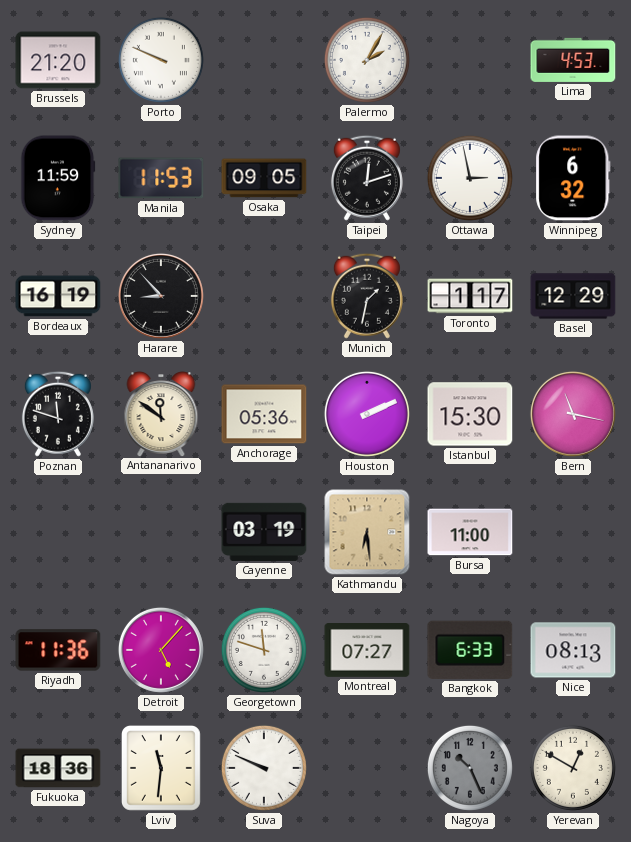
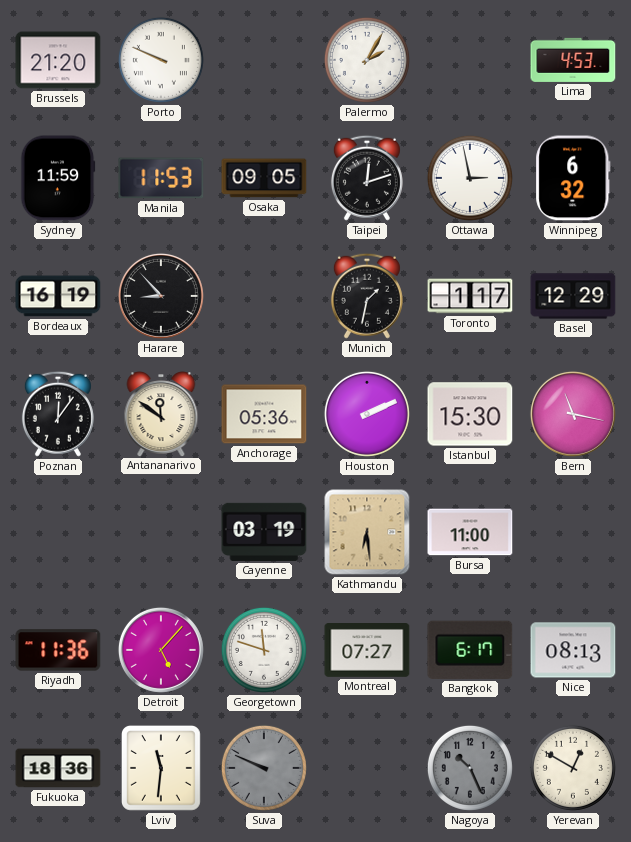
Poznan: 11:48 -> 12:06
Bangkok: 6:33 -> 6:17
Suva dial: white -> grey
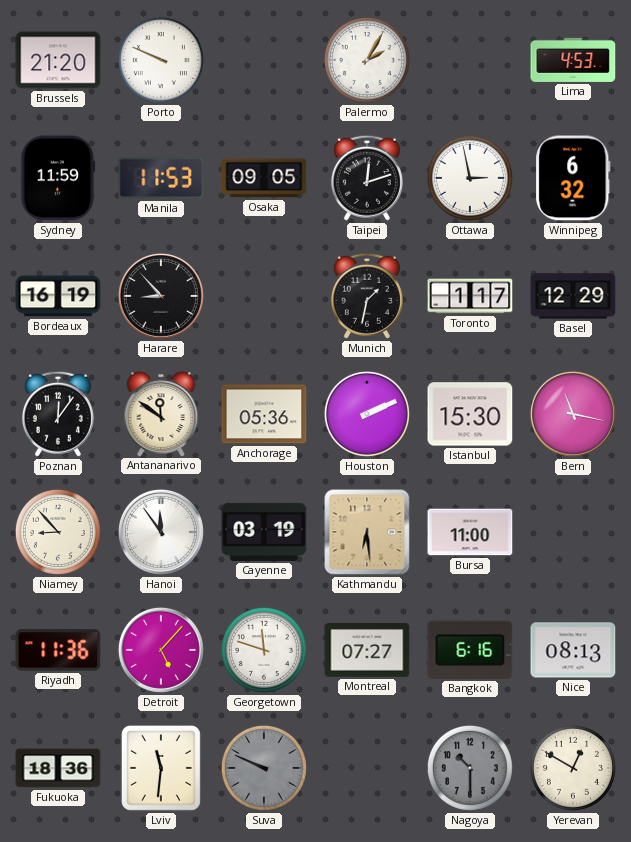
Niamey: none -> 8:53
Hanoi: none -> 11:54
Bangkok: 6:17 -> 6:16
Nagoya: 10:26 -> 10:30
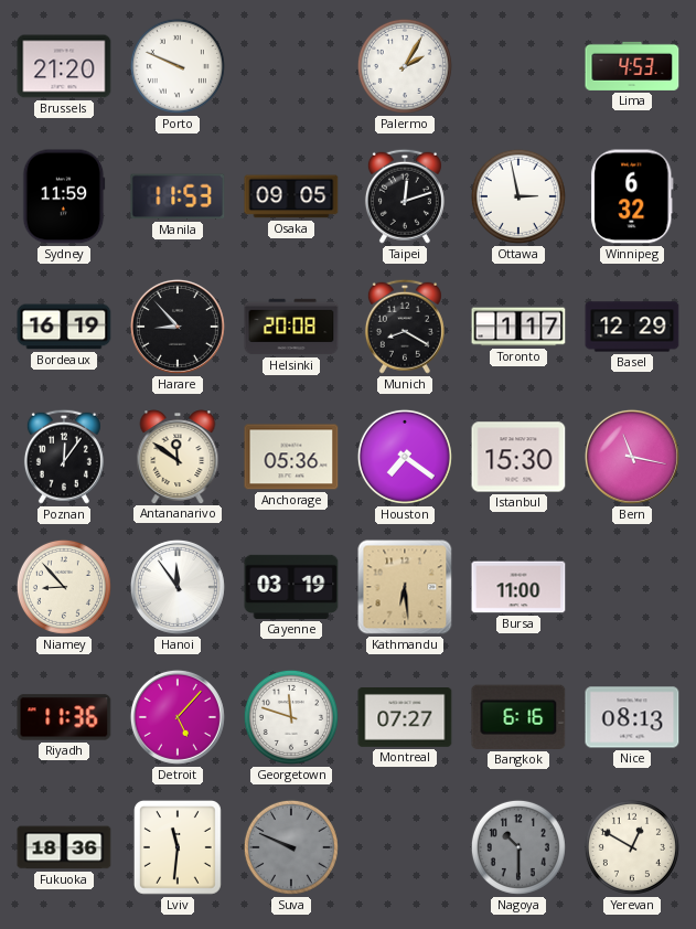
Helsinki: none -> 20:08
Munich: 1:32 -> 8:20
Houston: 2:11 -> 7:21
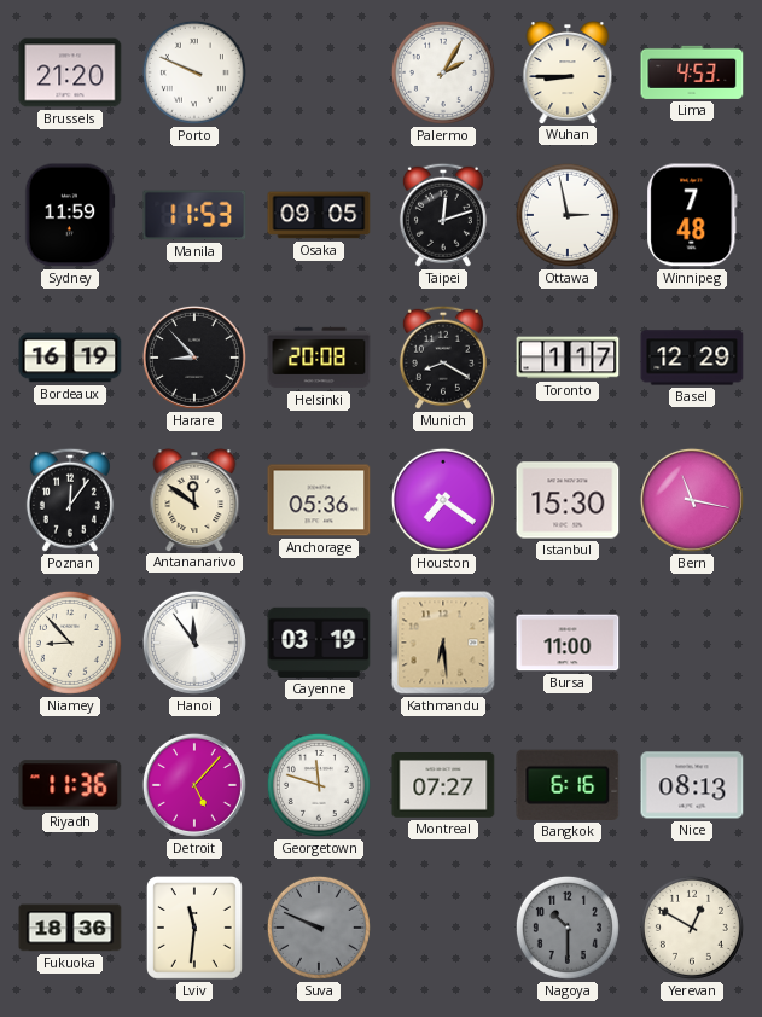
Wuhan: none -> 8:45
Winnipeg: 6:32 -> 7:48
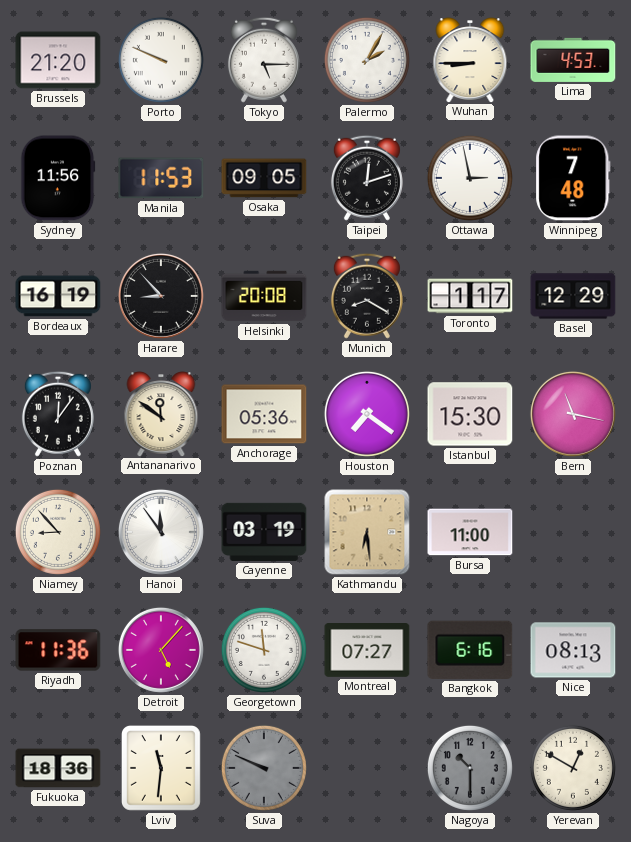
Tokyo: none -> 5:15
Sydney: 11:59 -> 11:56
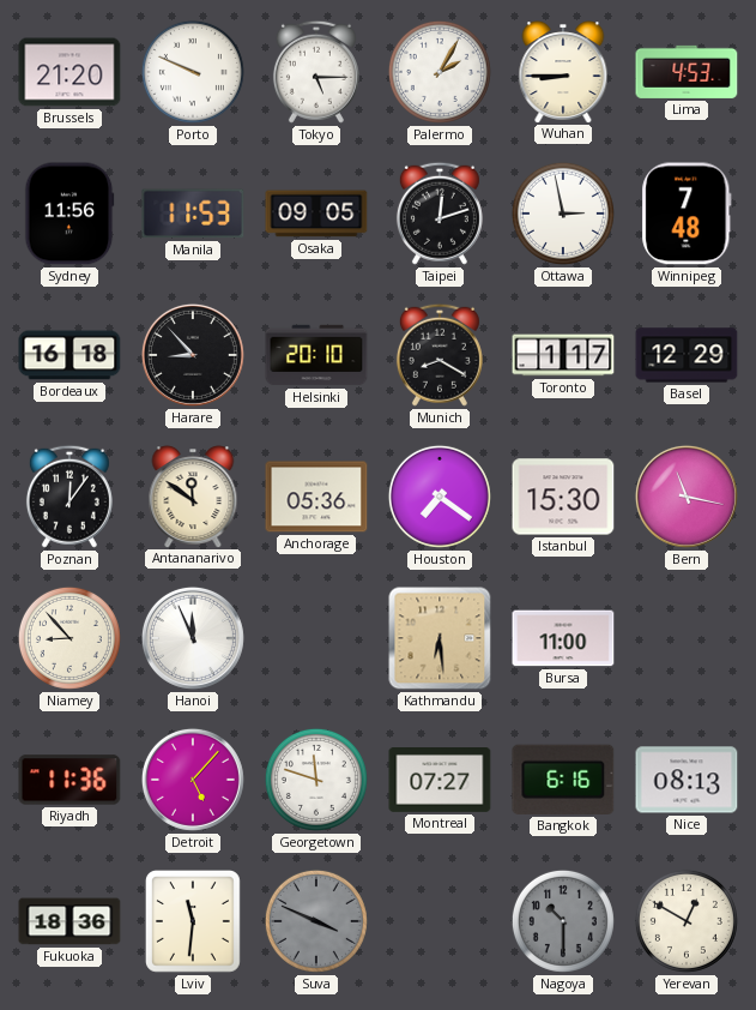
Bordeaux: 16:19 -> 16:18
Helsinki: 20:08 -> 20:10
Hanoi: 11:54 -> 11:56
Cayenne: 03:19 -> none
Suva: 9:49 -> 3:49
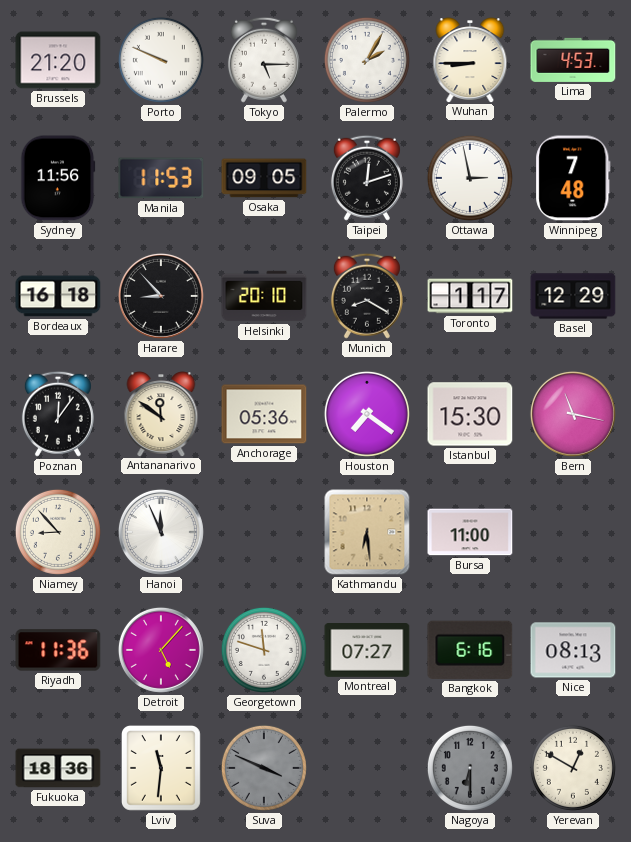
Nagoya: 10:30 -> 6:30
